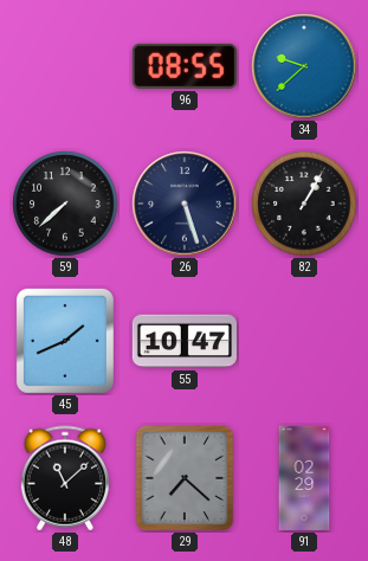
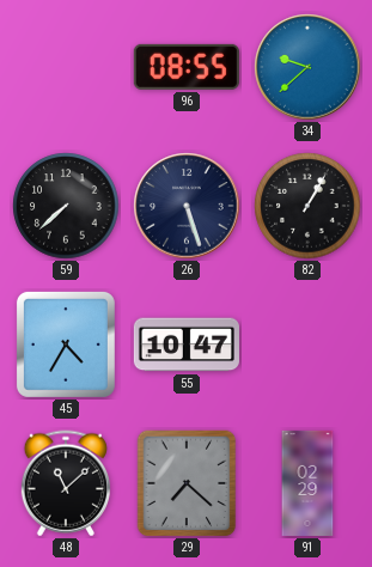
45: 1:41 -> 4:35
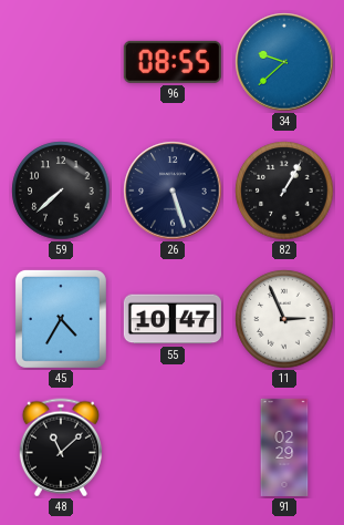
11: none -> 2:56
29: 7:22 -> none
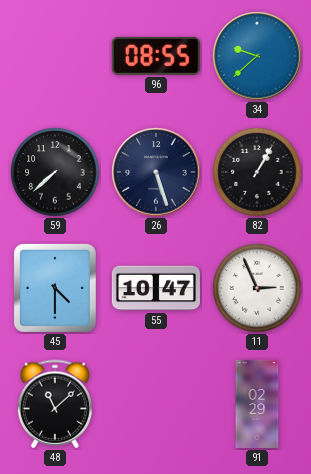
45: 4:35 -> 4:30
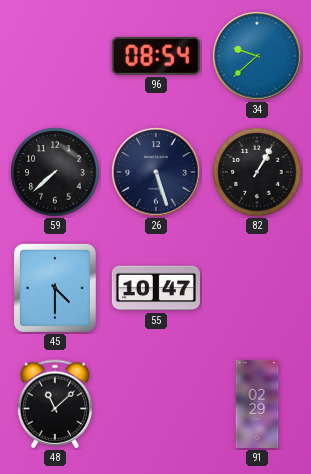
96: 08:55 -> 08:54
11: 2:56 -> none
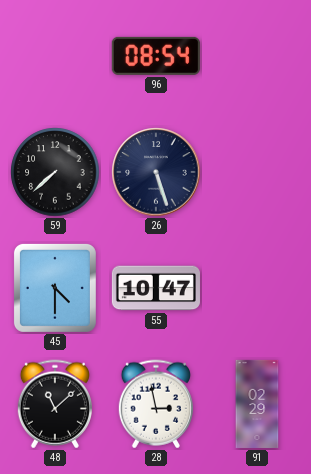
34: 9:38 -> none
82: 1:05 -> none
28: none -> 2:58
